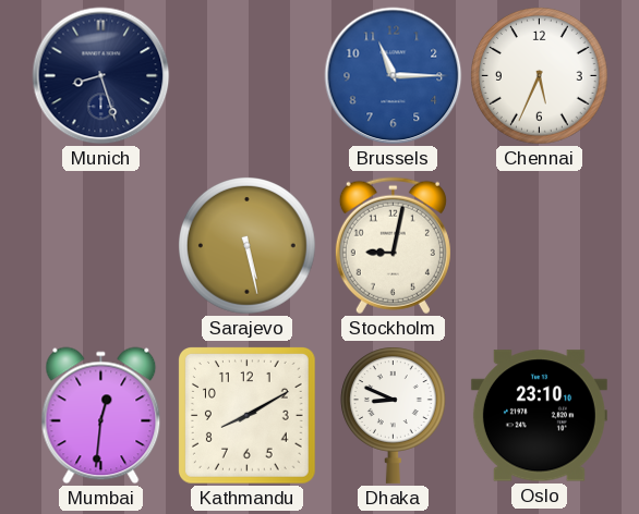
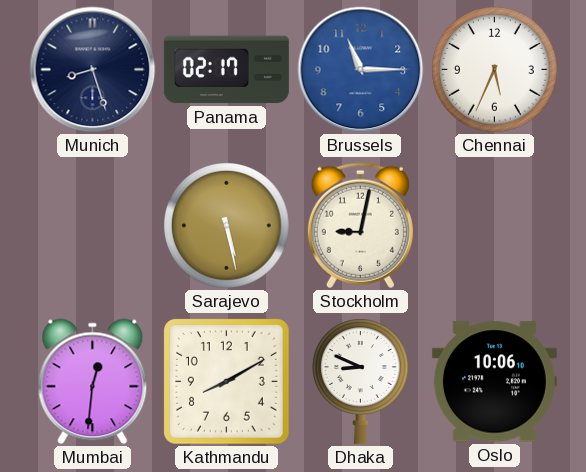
Panama: none -> 02:17
Oslo: 23:10 -> 10:06
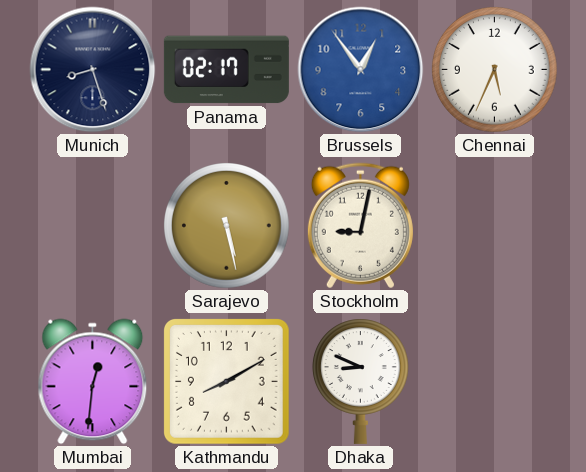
Brussels: 11:15 -> 12:54
Oslo: 10:06 -> none
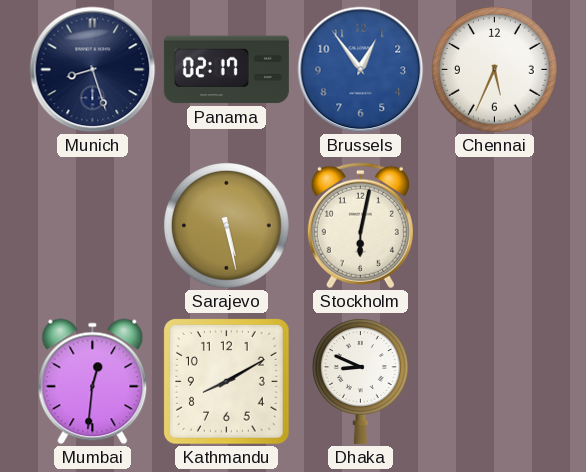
Stockholm: 9:02 -> 6:02
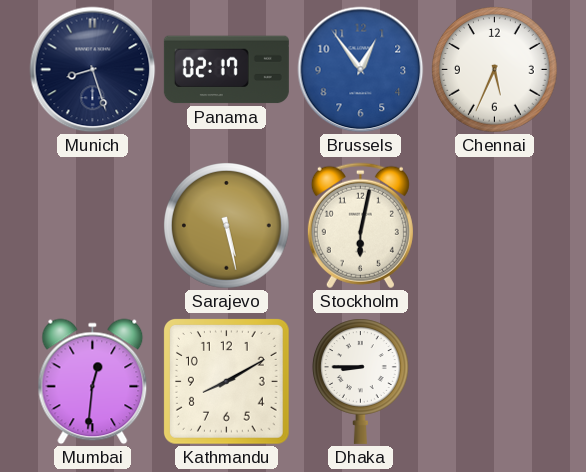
Dhaka: 8:49 -> 8:45
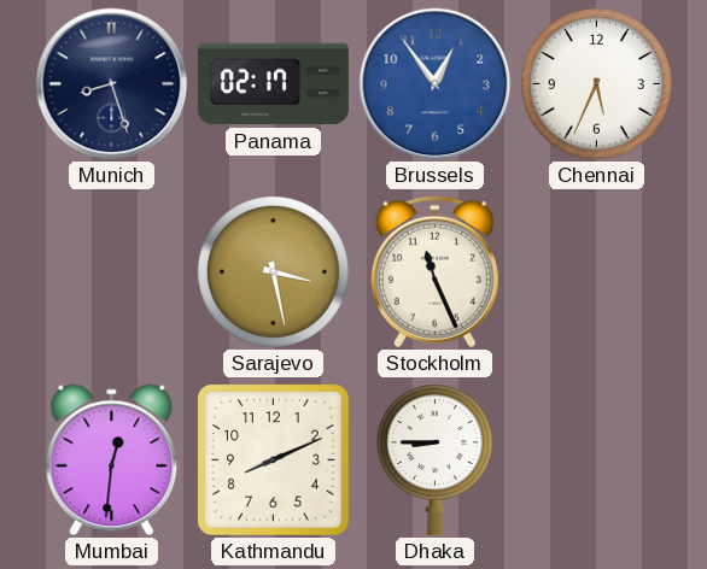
Sarajevo: 5:28 -> 3:28
Stockholm: 6:02 -> 11:26
Kathmandu: 8:10 -> 8:11
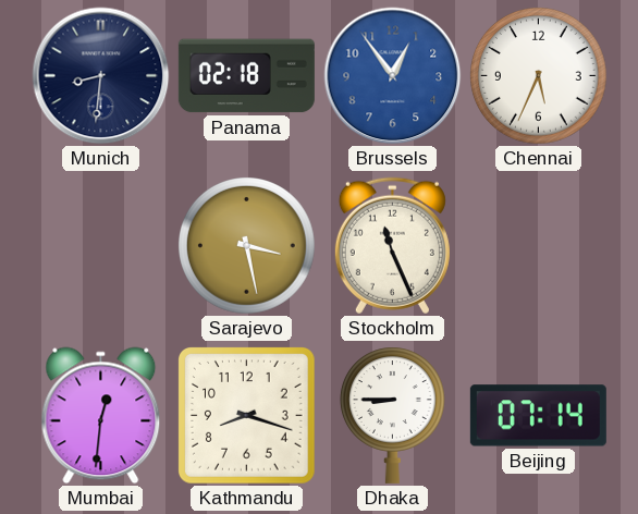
Munich: 8:27 -> 8:31
Panama: 02:17 -> 02:18
Kathmandu: 8:11 -> 8:18
Beijing: none -> 07:14
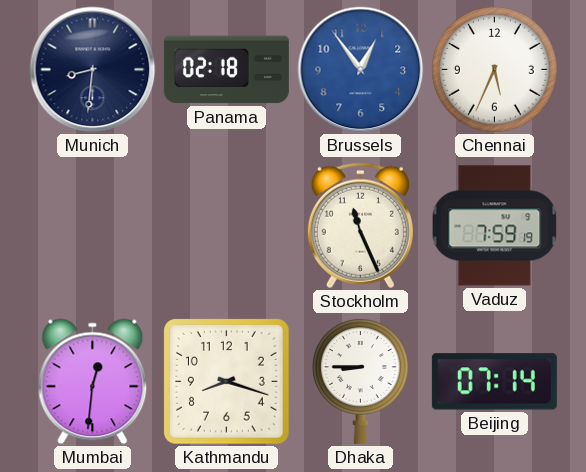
Sarajevo: 3:28 -> none
Vaduz: none -> 7:59
